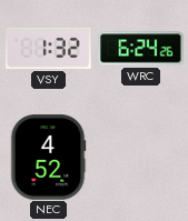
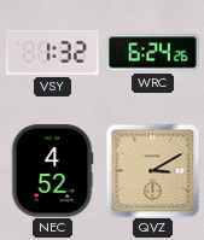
QVZ: none -> 3:10
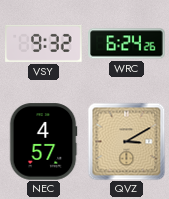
VSY: 1:32 -> 9:32
NEC: 4:52 -> 4:57
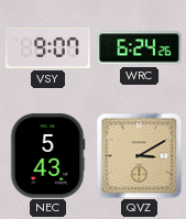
VSY: 9:32 -> 9:07
NEC: 4:57 -> 5:43
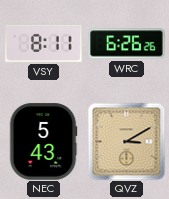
VSY: 9:07 -> 8:11
WRC: 6:24 -> 6:26
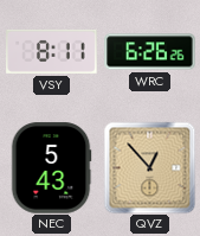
QVZ: 3:10 -> 12:53
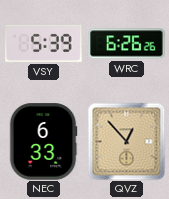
VSY: 8:11 -> 5:39
NEC: 5:43 -> 6:33
